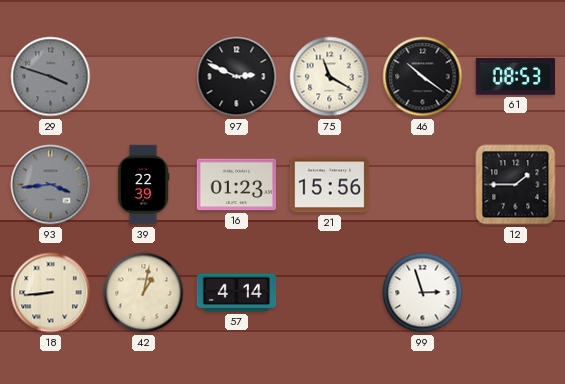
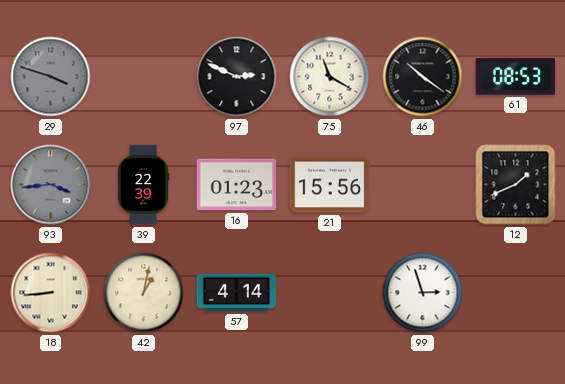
12: 1:45 -> 1:41
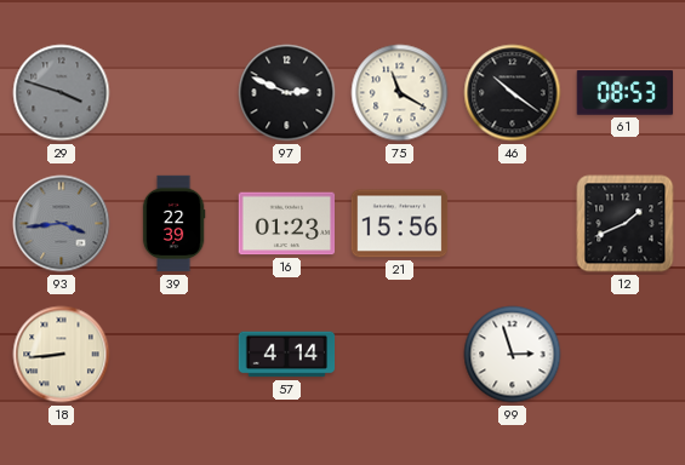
42: 1:02 -> none
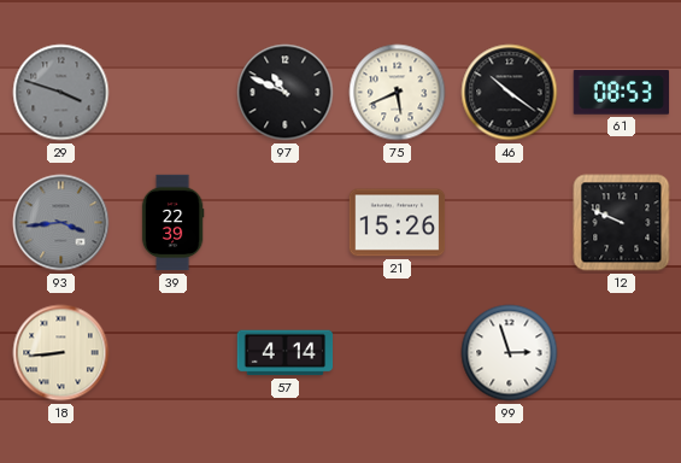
97: 2:49 -> 10:49
75: 11:20 -> 5:41
16: 01:23 -> none
21: 15:56 -> 15:26
12: 1:41 -> 9:49
